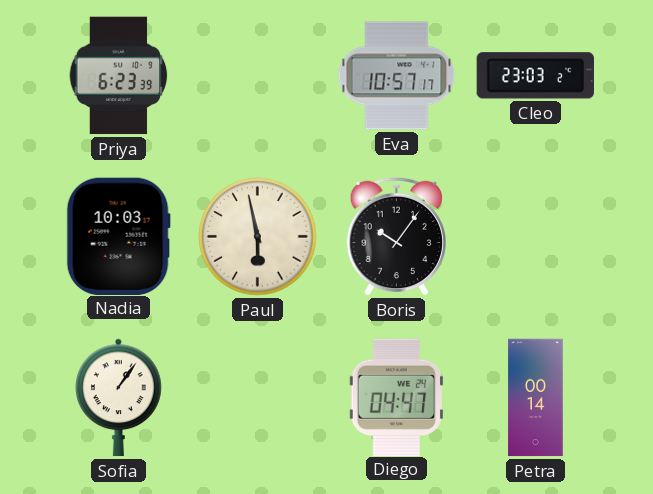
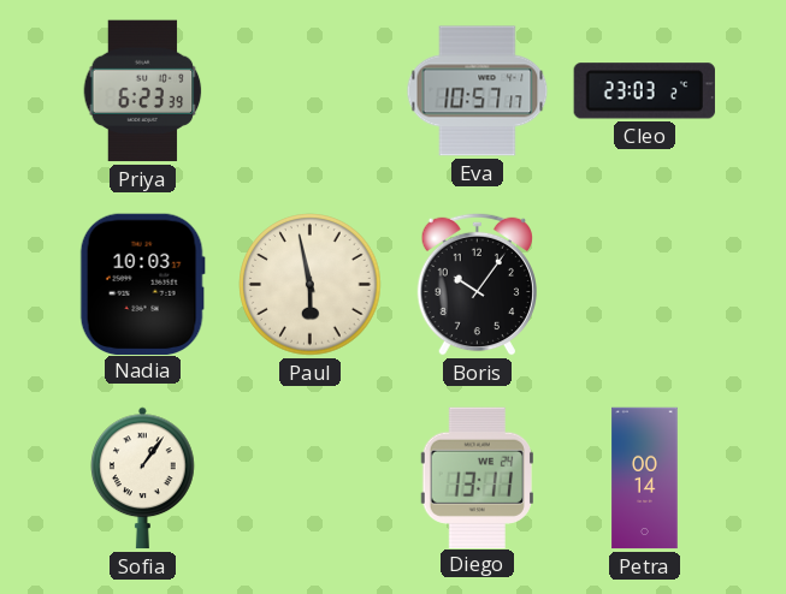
Diego: 04:47 -> 13:11
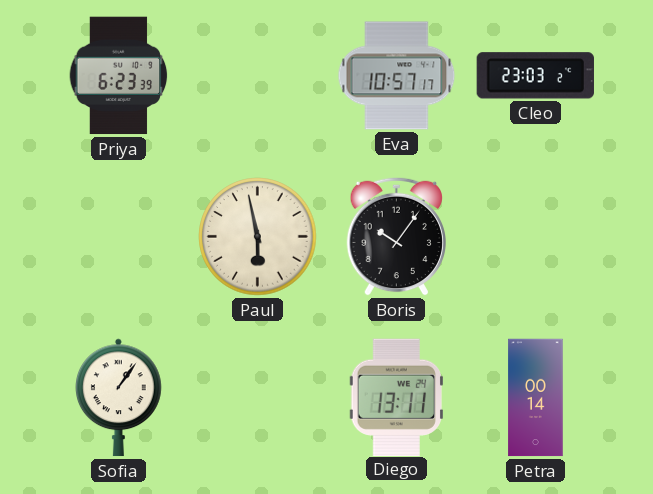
Nadia: 10:03 -> none
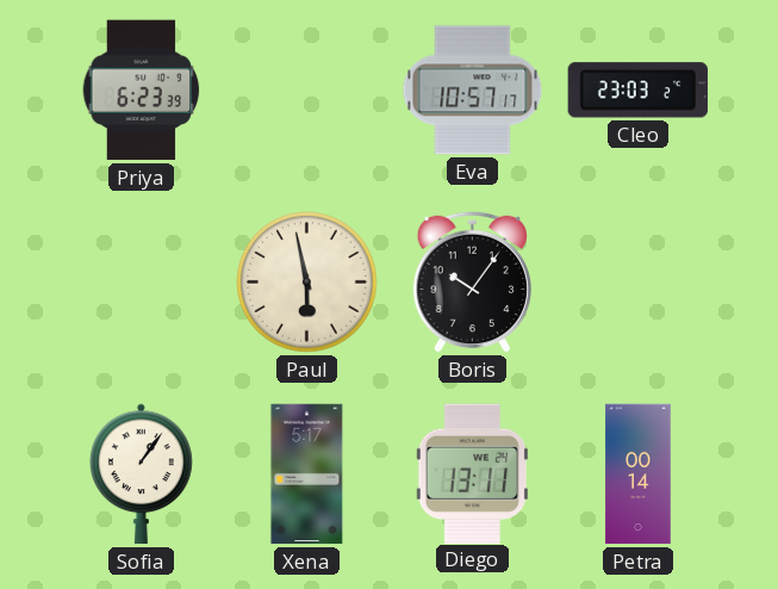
Xena: none -> 5:17
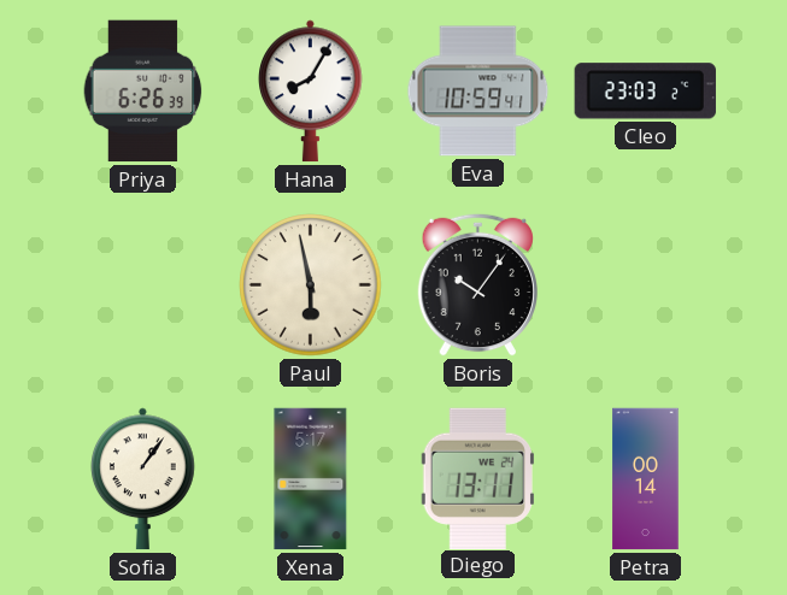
Priya: 6:23 -> 6:26
Hana: none -> 8:05
Eva: 10:57 -> 10:59
